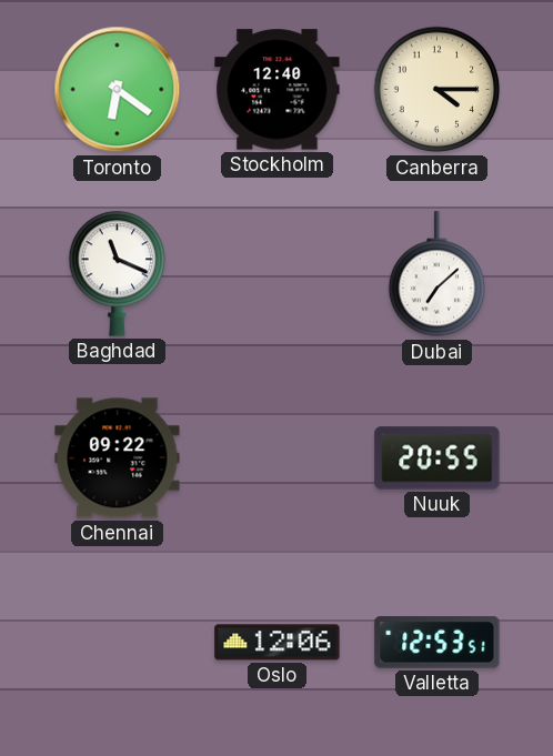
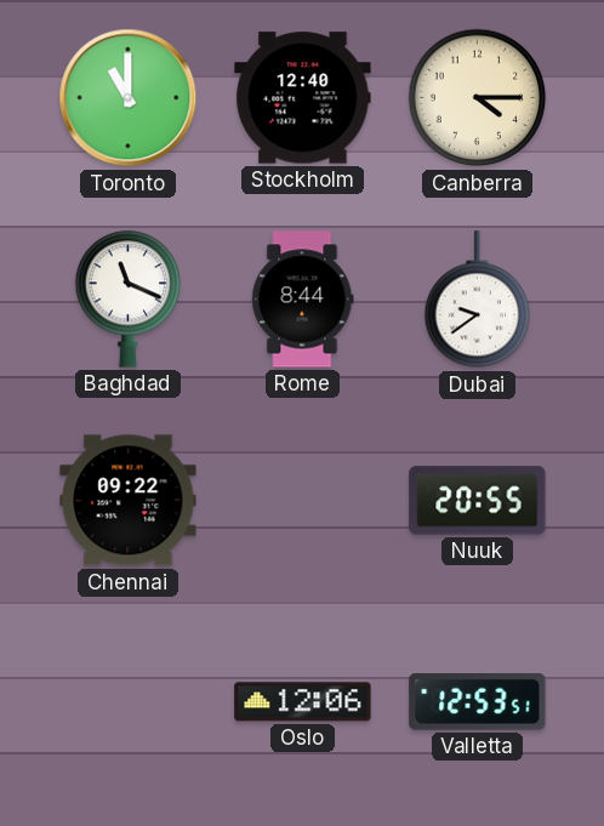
Toronto: 6:21 -> 11:00
Rome: none -> 8:44
Dubai: 7:08 -> 9:39
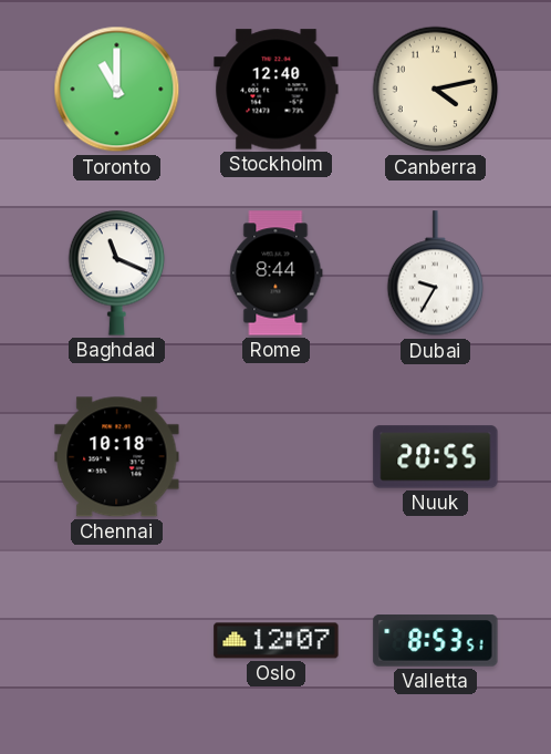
Canberra: 4:15 -> 4:13
Dubai: 9:39 -> 9:35
Chennai: 09:22 -> 10:18
Oslo: 12:06 -> 12:07
Valletta: 12:53 -> 8:53
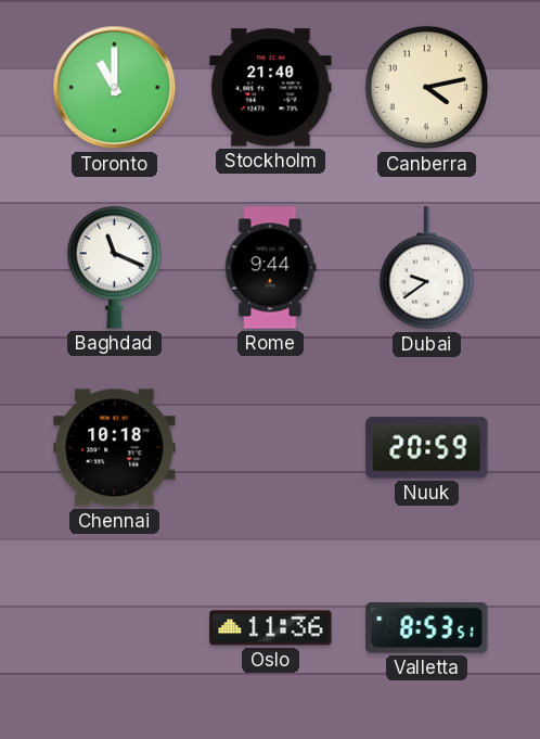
Stockholm: 12:40 -> 21:40
Rome: 8:44 -> 9:44
Dubai: 9:35 -> 9:39
Nuuk: 20:55 -> 20:59
Oslo: 12:07 -> 11:36
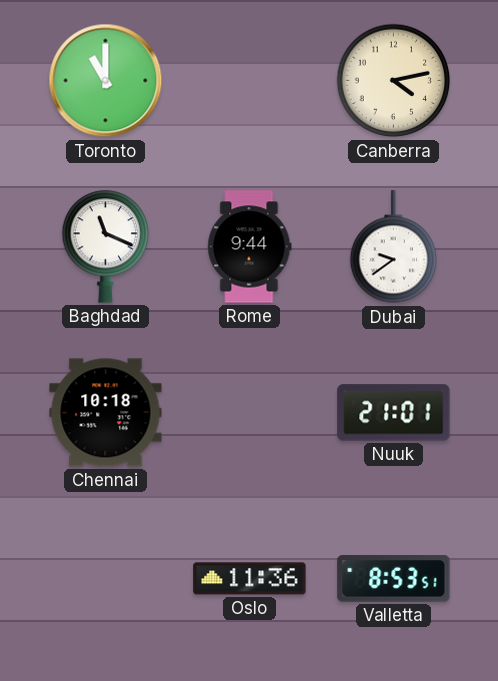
Stockholm: 21:40 -> none
Nuuk: 20:59 -> 21:01
